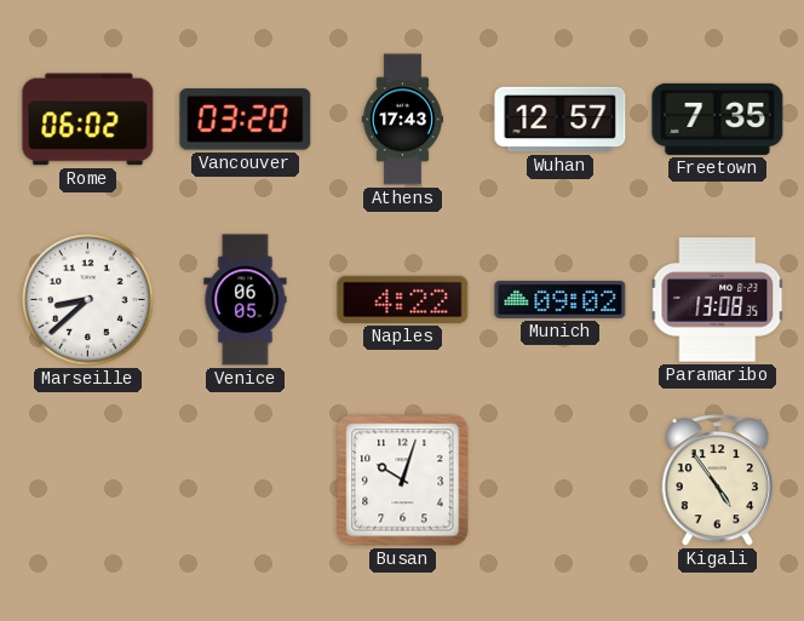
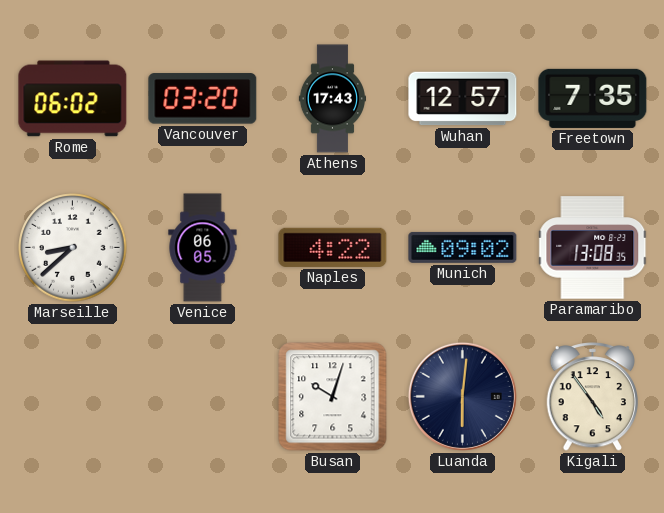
Luanda: none -> 6:01
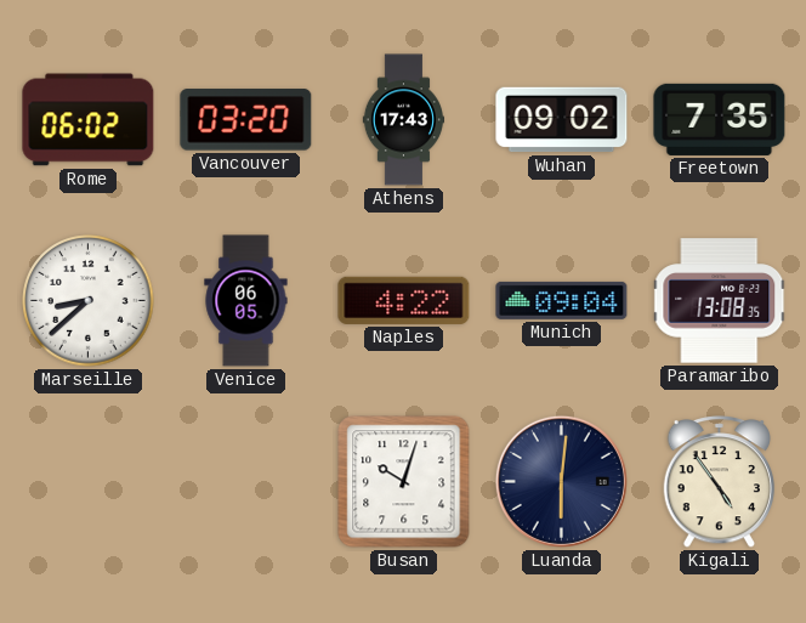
Wuhan: 12:57 -> 09:02
Munich: 09:02 -> 09:04
